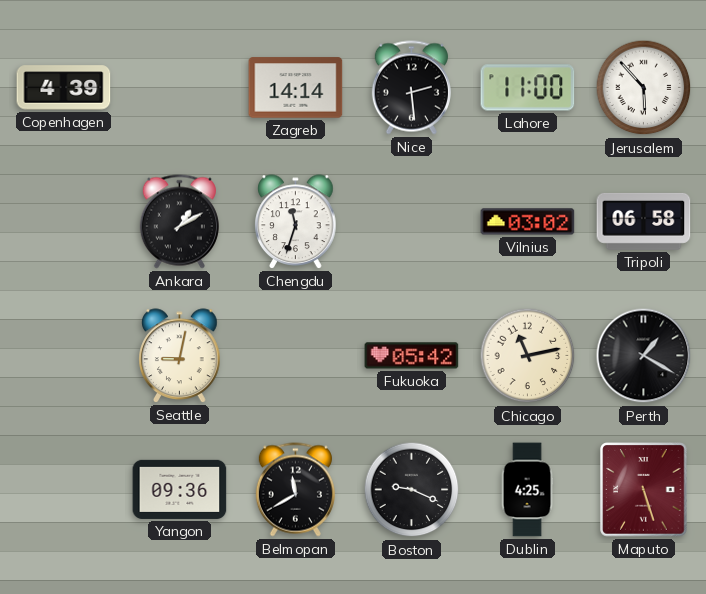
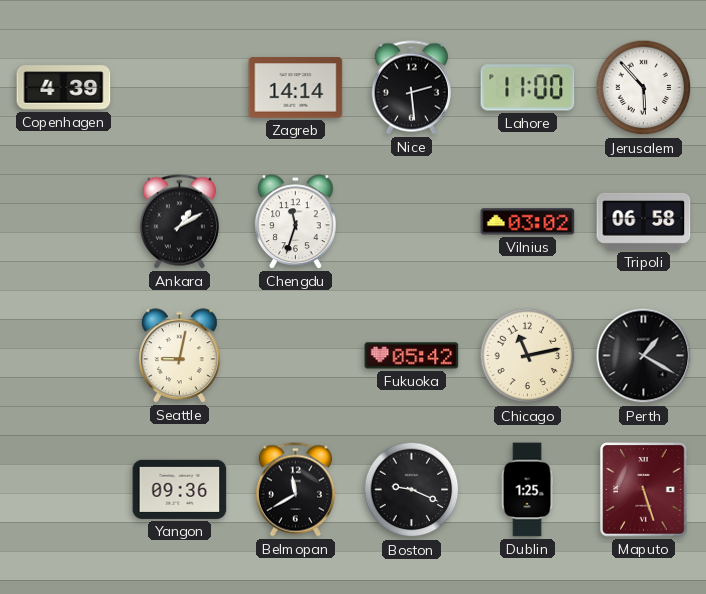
Dublin: 4:25 -> 1:25
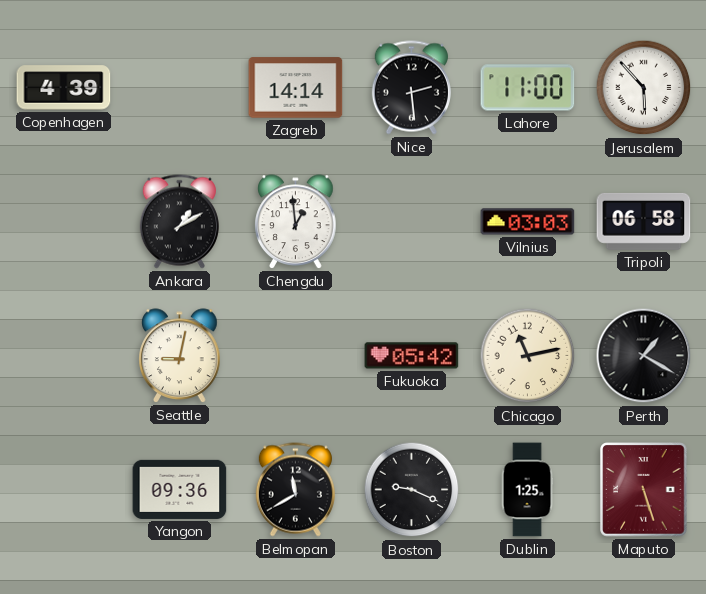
Chengdu: 11:33 -> 12:59
Vilnius: 03:02 -> 03:03
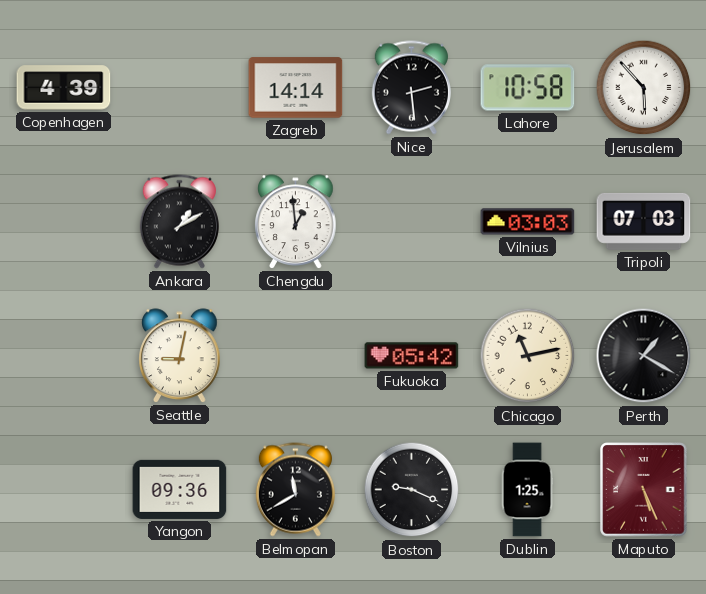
Lahore: 11:00 -> 10:58
Tripoli: 06:58 -> 07:03
Maputo: 5:27 -> 5:26
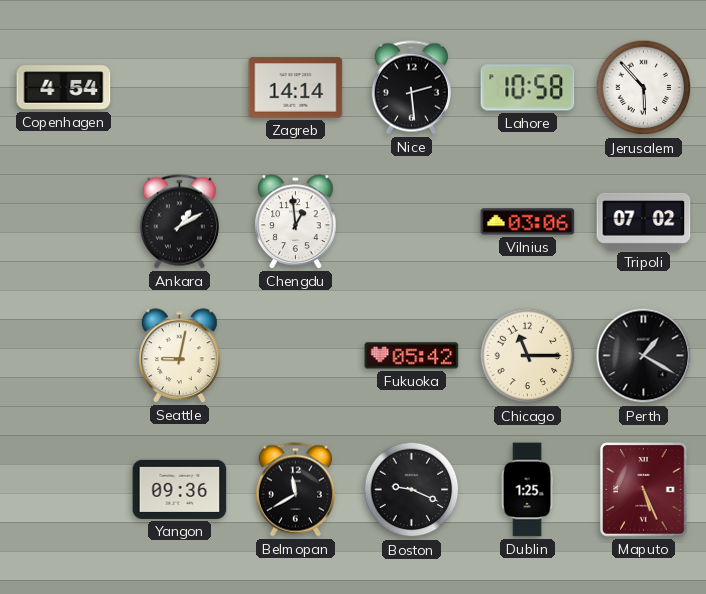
Copenhagen: 4:39 -> 4:54
Vilnius: 03:03 -> 03:06
Tripoli: 07:03 -> 07:02
Chicago: 11:13 -> 11:15
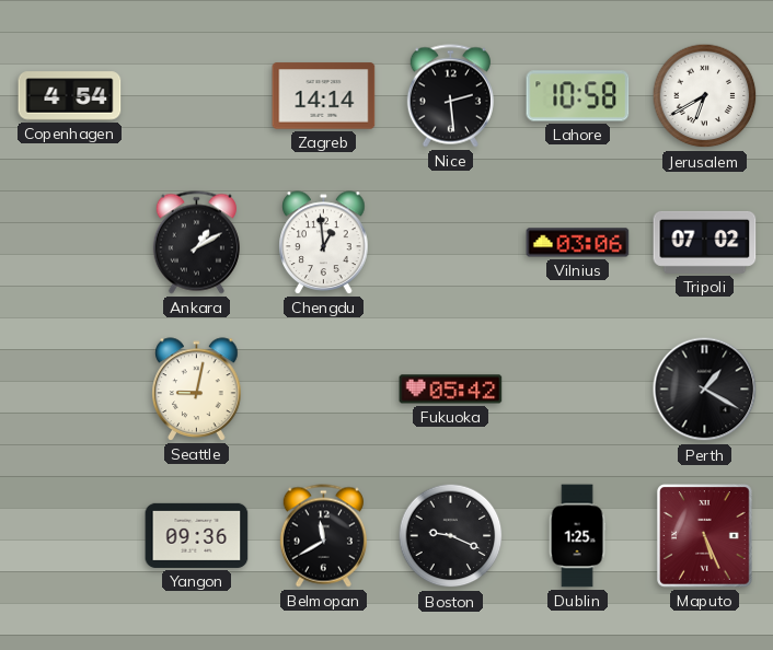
Jerusalem: 5:53 -> 6:40
Chicago: 11:15 -> none
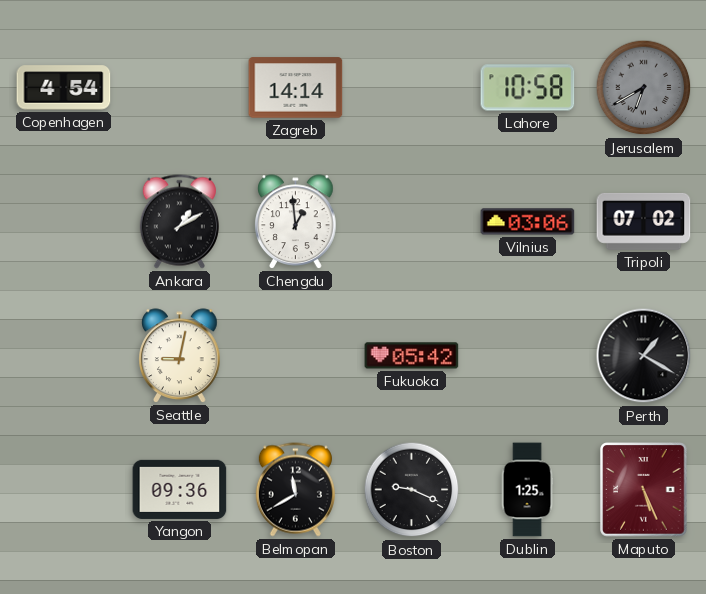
Nice: 2:29 -> none
Jerusalem dial: white -> grey
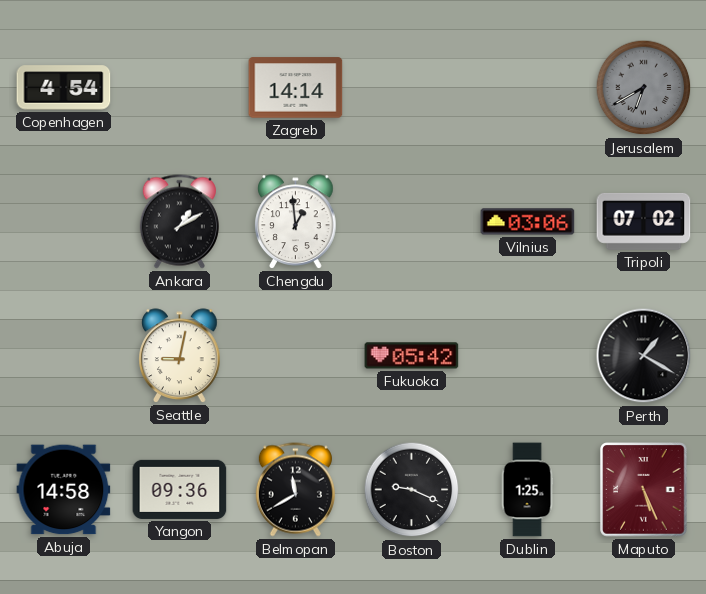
Lahore: 10:58 -> none
Abuja: none -> 14:58
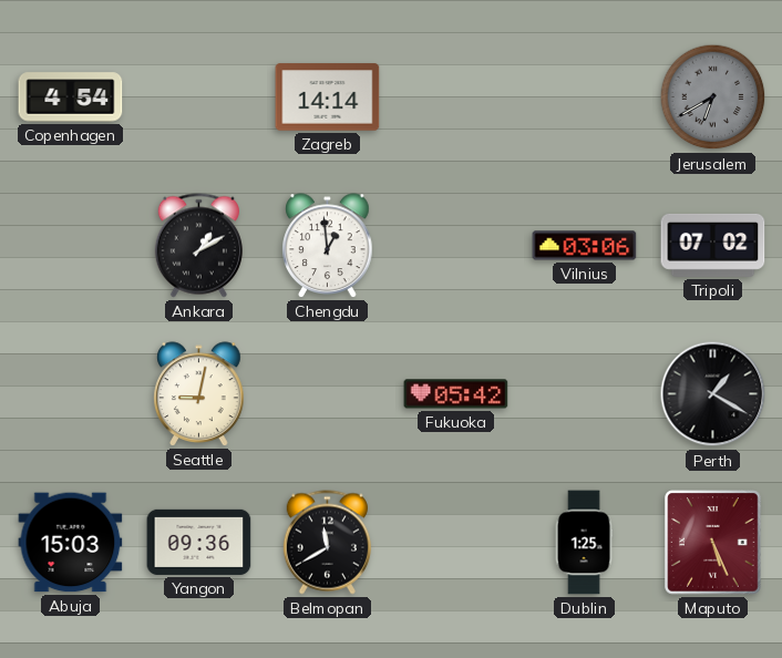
Abuja: 14:58 -> 15:03
Boston: 9:19 -> none
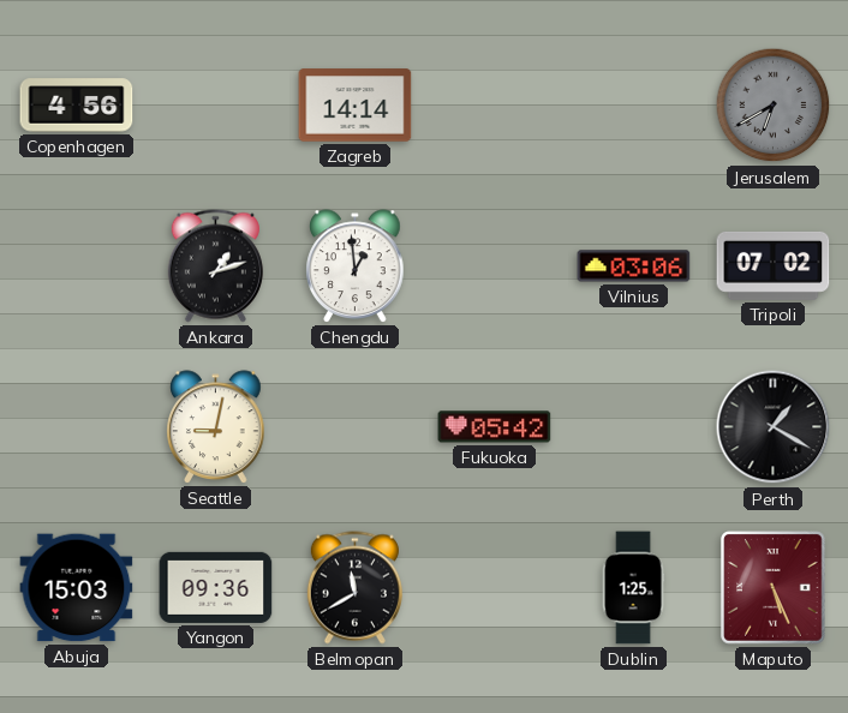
Copenhagen: 4:54 -> 4:56
Ankara: 1:10 -> 1:12
